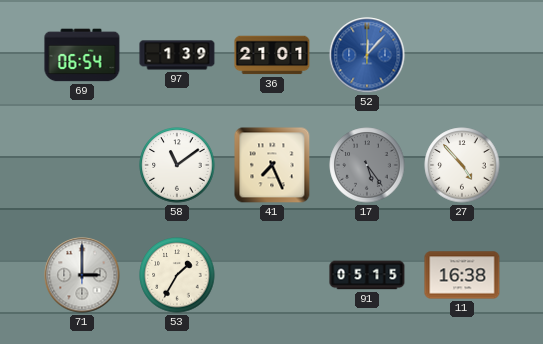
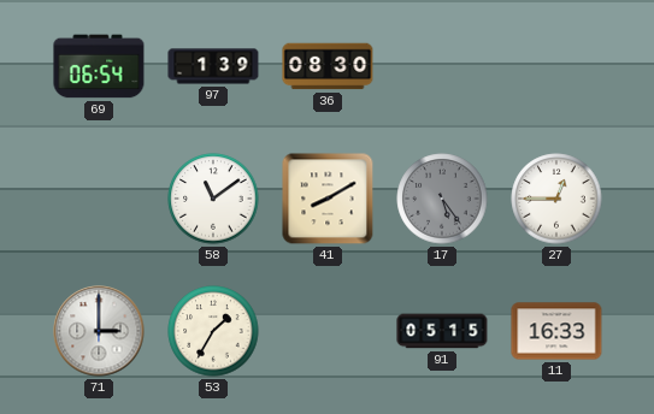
36: 21:01 -> 08:30
52: 12:07 -> none
41: 7:26 -> 8:10
27: 4:53 -> 12:45
11: 16:38 -> 16:33
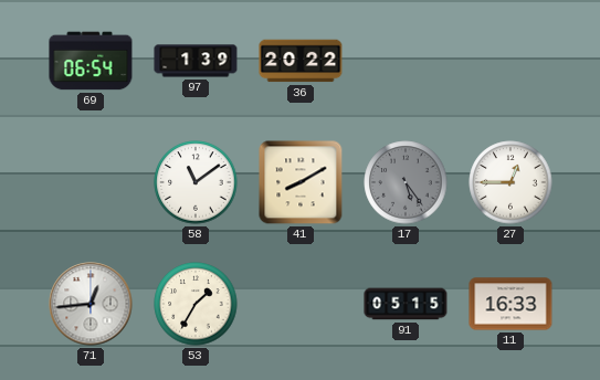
36: 08:30 -> 20:22
71: 3:00 -> 12:44
